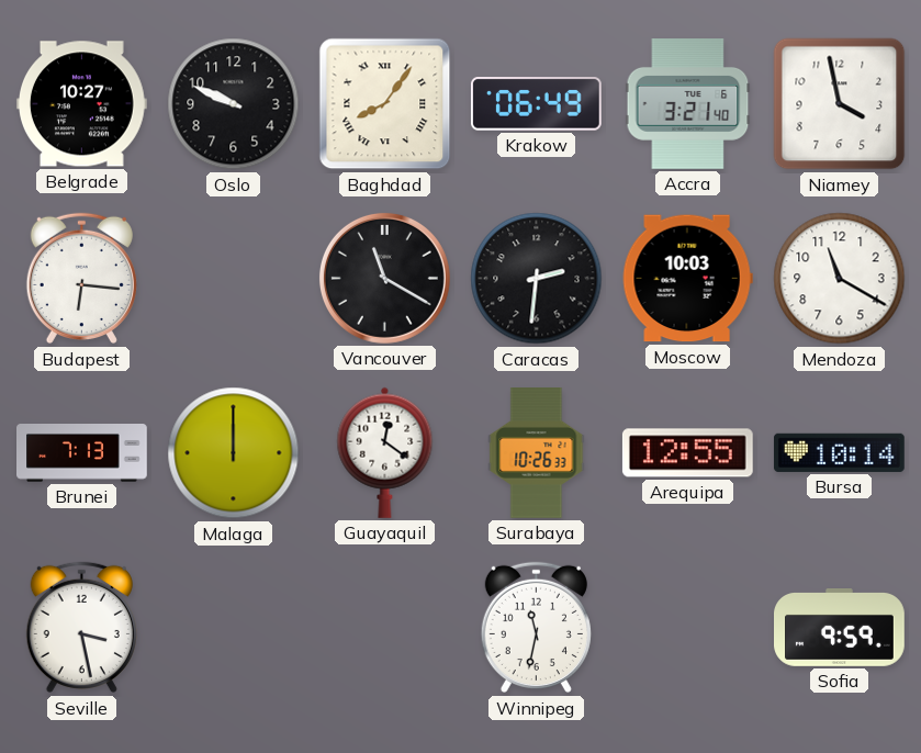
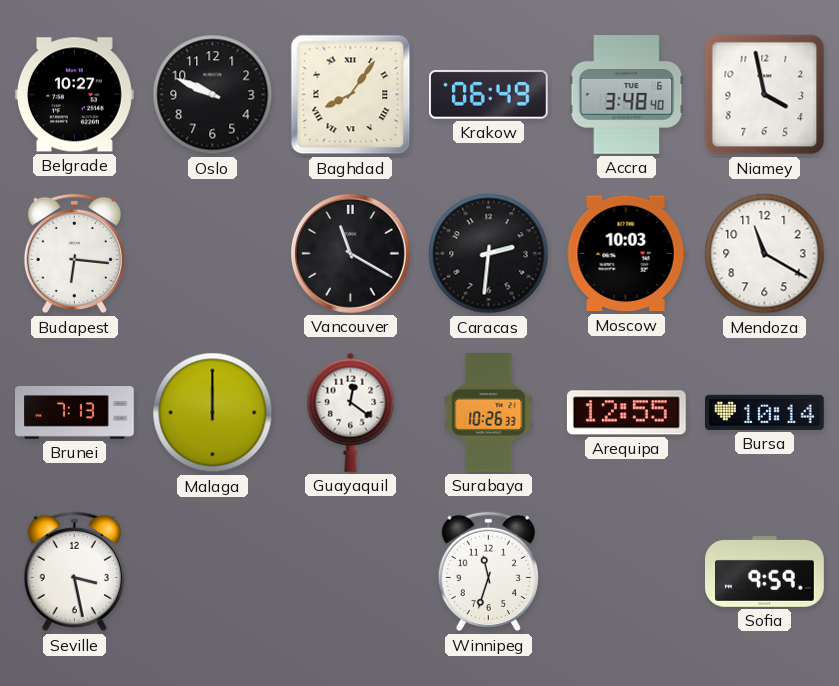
Accra: 3:21 -> 3:48
Winnipeg: 11:32 -> 11:33
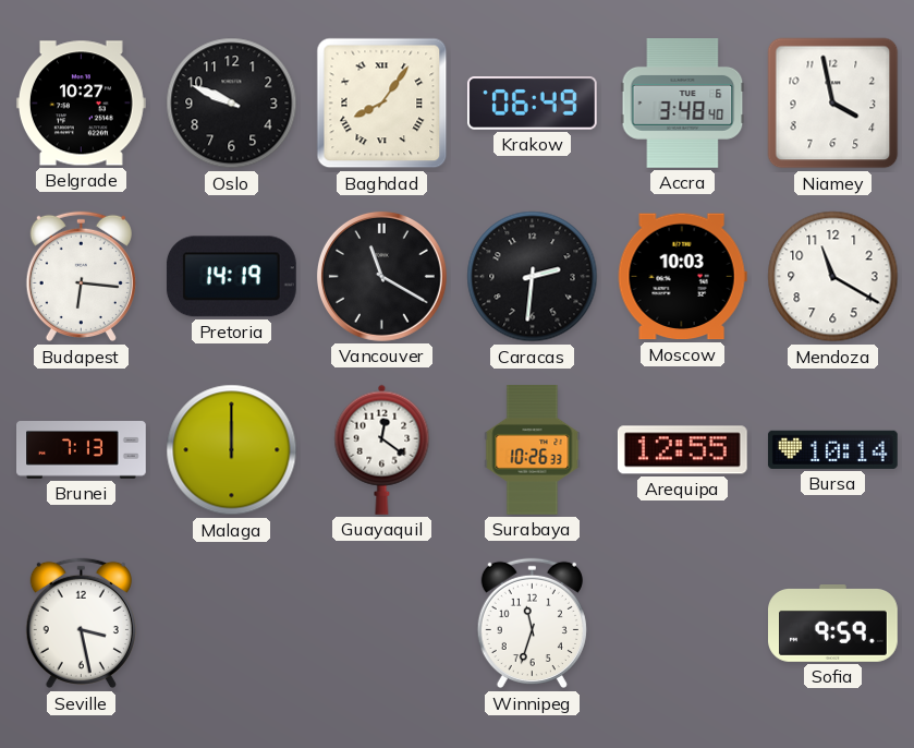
Pretoria: none -> 14:19
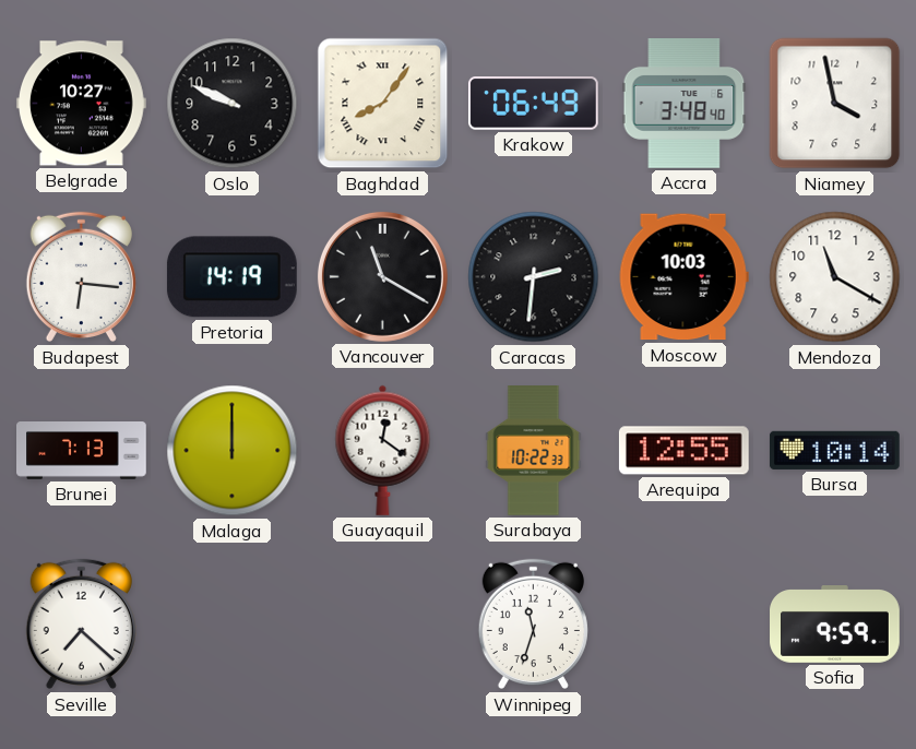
Surabaya: 10:26 -> 10:22
Seville: 3:28 -> 7:22
